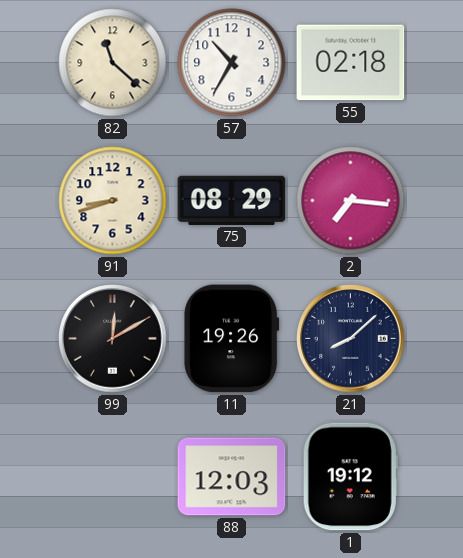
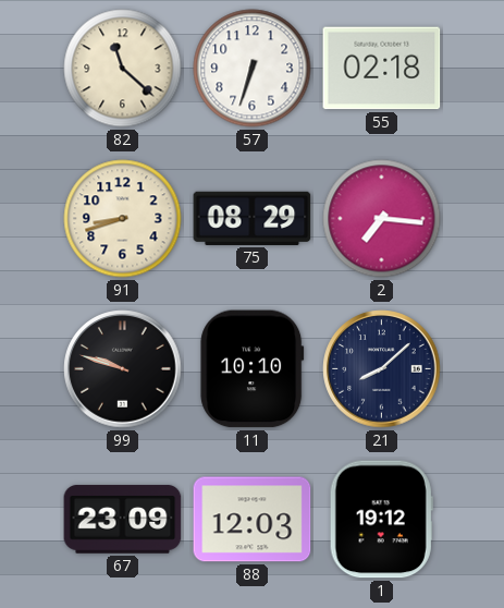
57: 10:35 -> 6:33
99: 12:10 -> 9:48
11: 19:26 -> 10:10
67: none -> 23:09
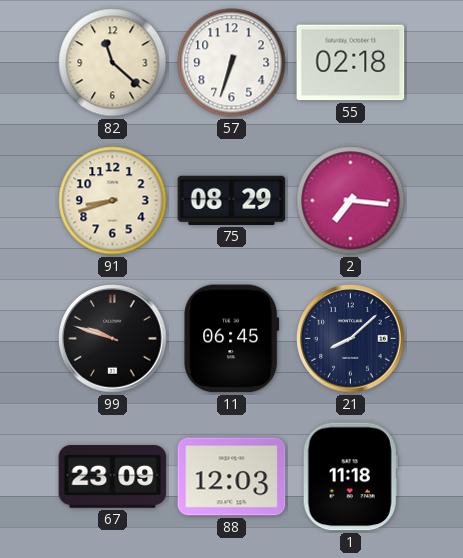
11: 10:10 -> 06:45
1: 19:12 -> 11:18
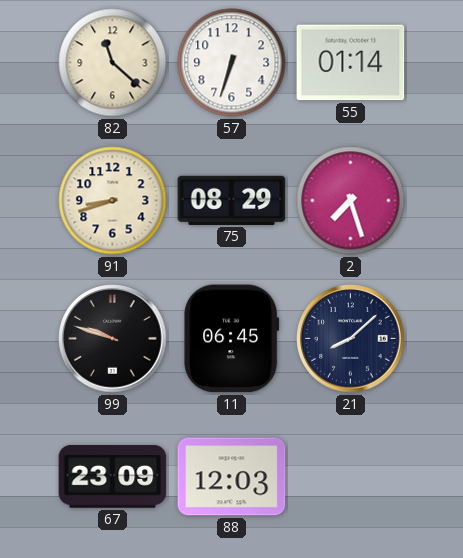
55: 02:18 -> 01:14
2: 7:16 -> 7:27
1: 11:18 -> none
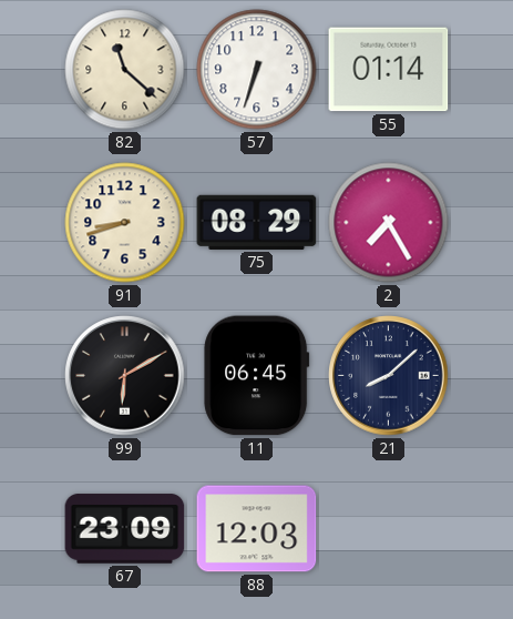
2: 7:27 -> 7:25
99: 9:48 -> 6:10
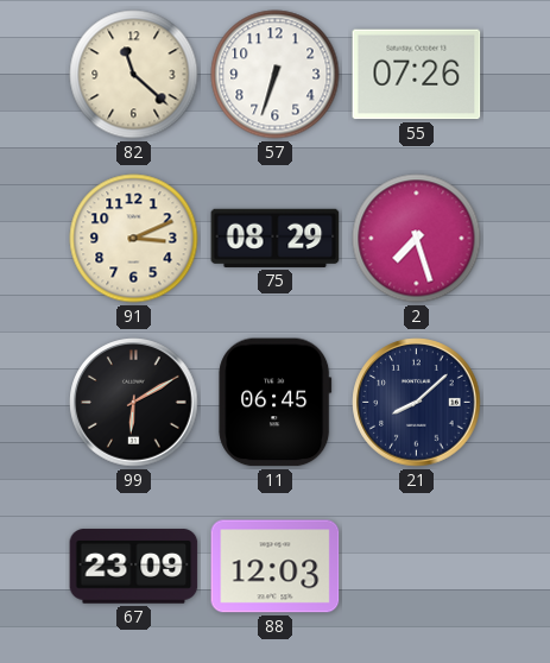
55: 01:14 -> 07:26
91: 8:42 -> 3:11
2: 7:25 -> 7:27
